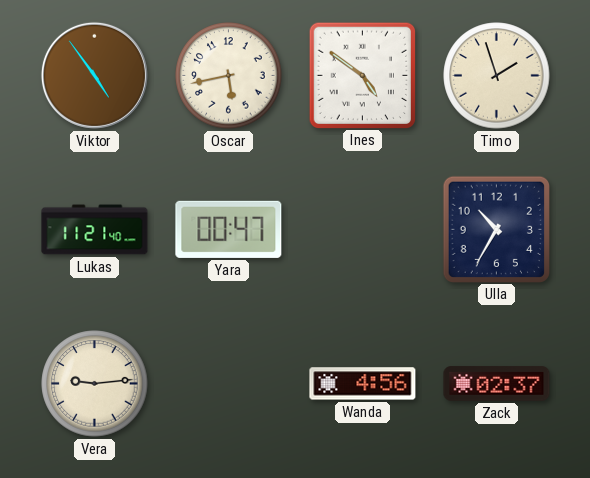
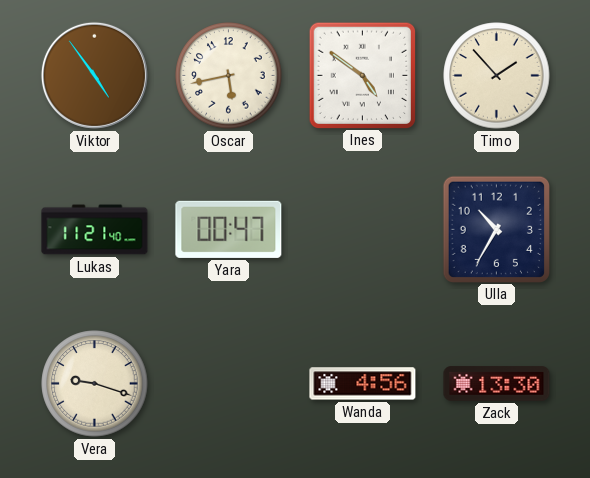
Timo: 1:57 -> 1:53
Vera: 9:14 -> 9:18
Zack: 02:37 -> 13:30
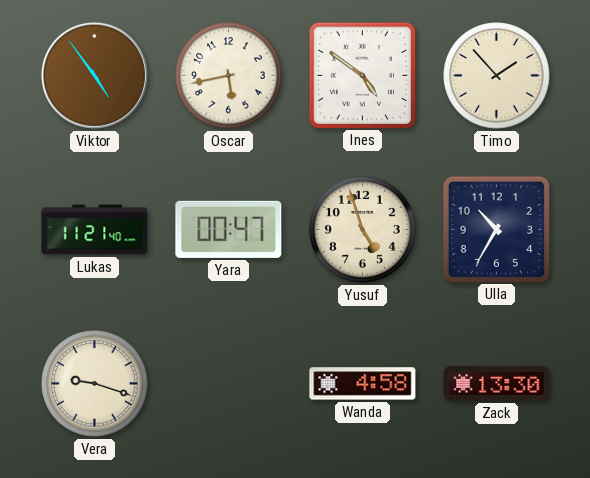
Yusuf: none -> 4:57
Wanda: 4:56 -> 4:58
